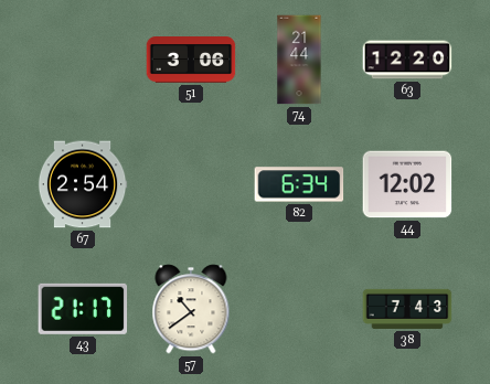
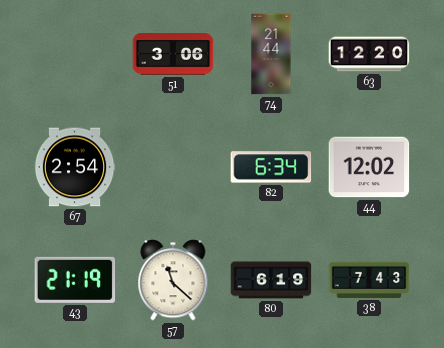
43: 21:17 -> 21:19
57: 10:39 -> 11:22
80: none -> 6:19
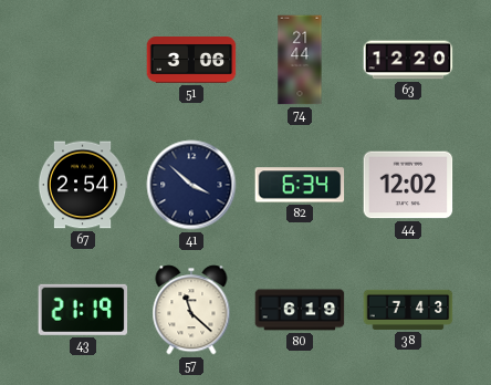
41: none -> 3:52
